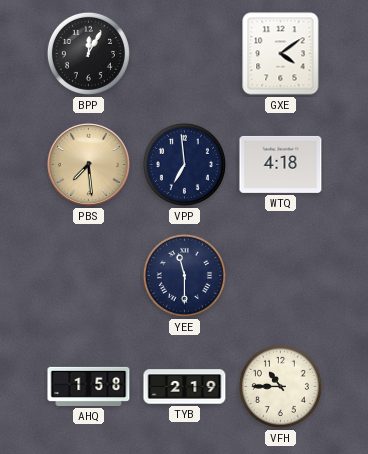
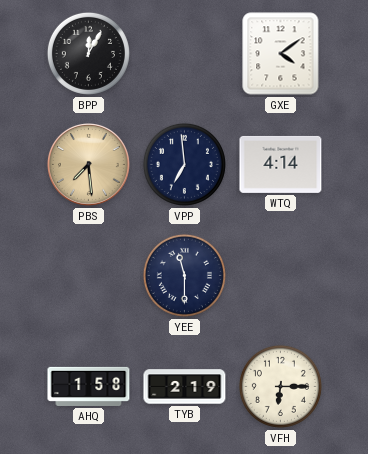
WTQ: 4:18 -> 4:14
VFH: 10:45 -> 6:15
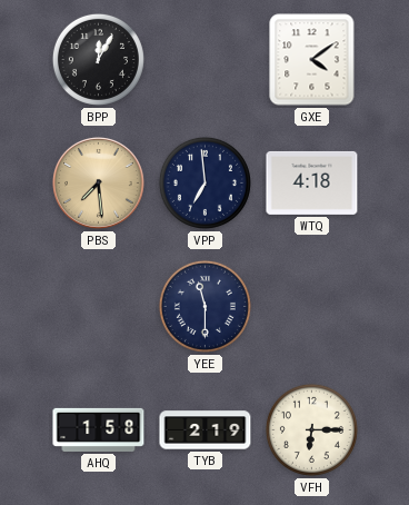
WTQ: 4:14 -> 4:18
